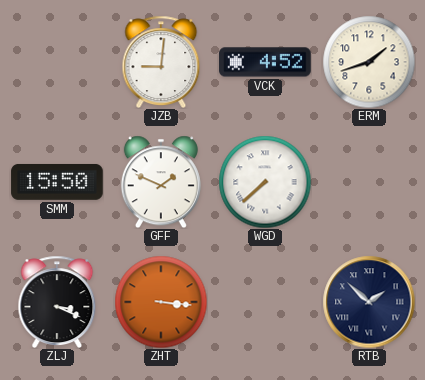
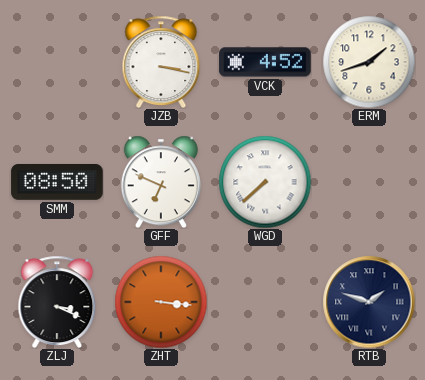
JZB: 9:01 -> 3:17
SMM: 15:50 -> 08:50
GFF: 1:49 -> 6:49
RTB: 1:52 -> 1:48
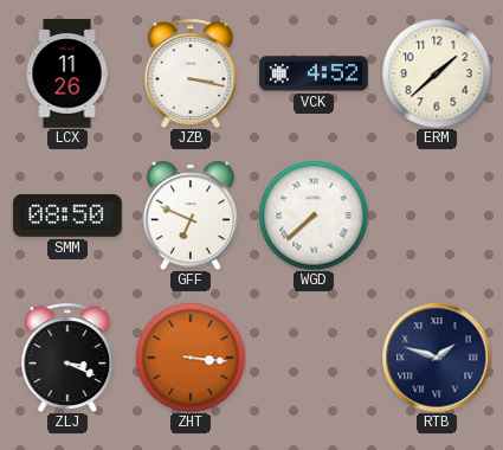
LCX: none -> 11:26
ERM: 1:42 -> 1:38
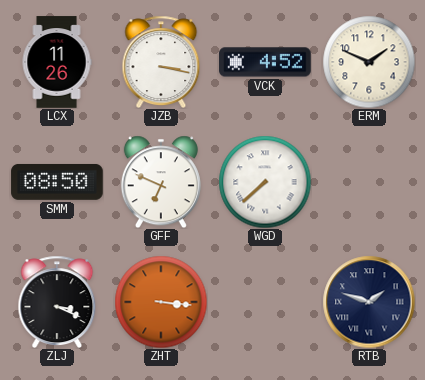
ERM: 1:38 -> 1:49
